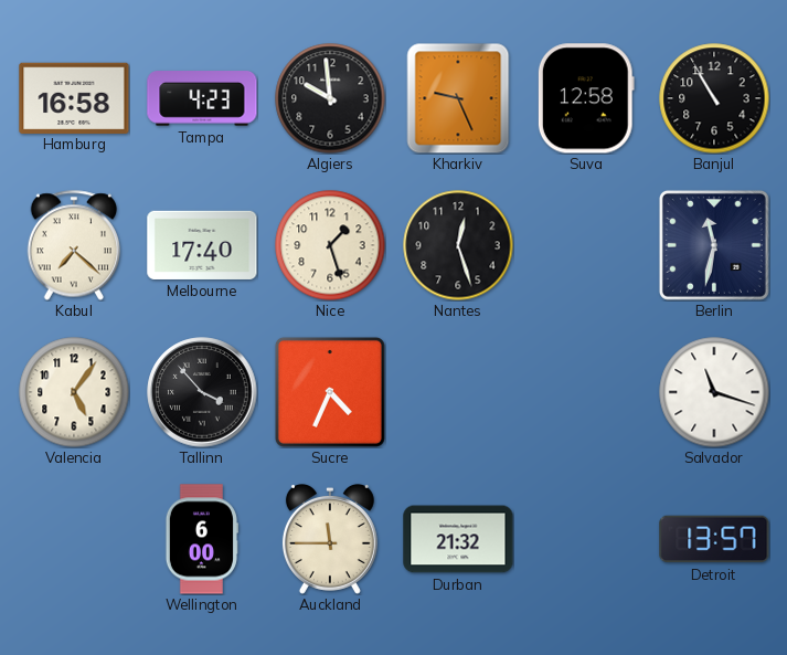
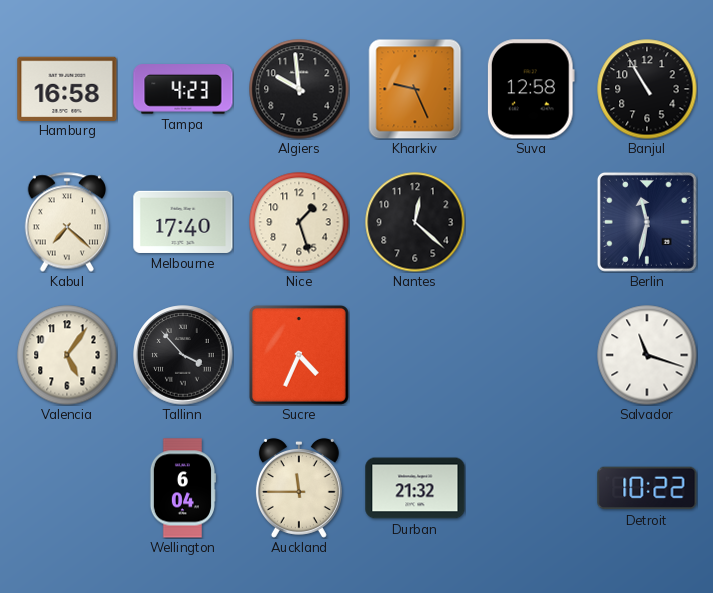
Nantes: 12:27 -> 12:22
Wellington: 6:00 -> 6:04
Detroit: 13:57 -> 10:22
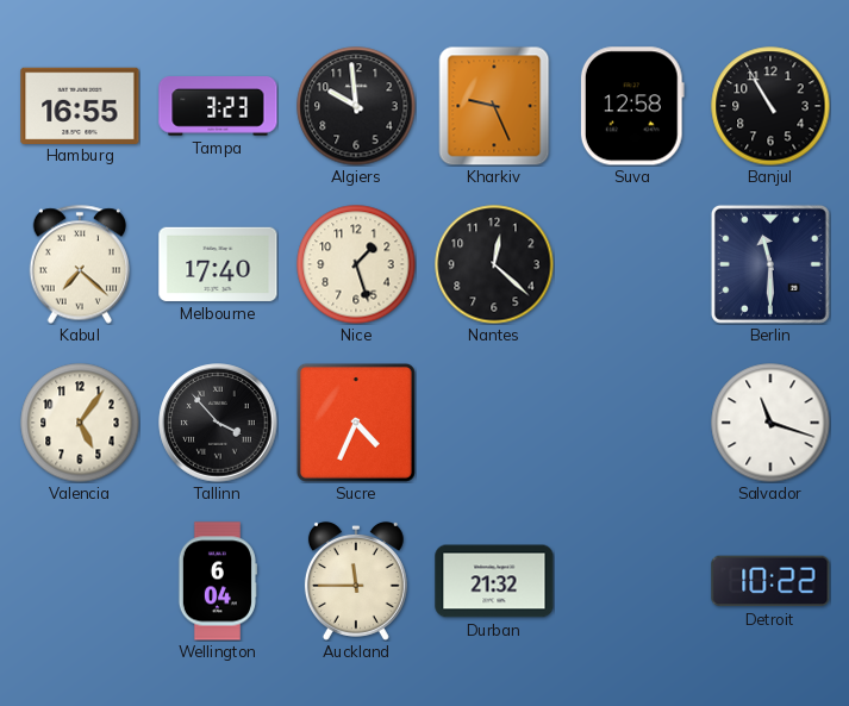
Hamburg: 16:58 -> 16:55
Tampa: 4:23 -> 3:23
Berlin: 11:32 -> 11:30
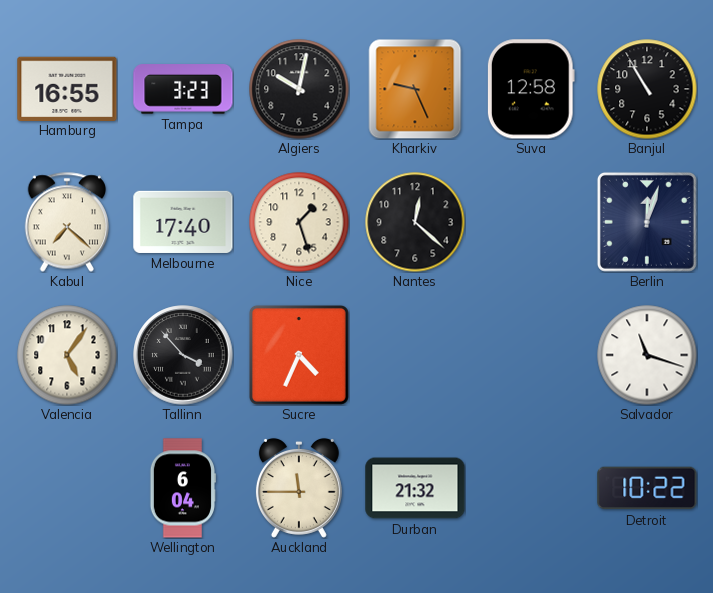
Algiers: 9:59 -> 10:02
Berlin: 11:30 -> 12:03
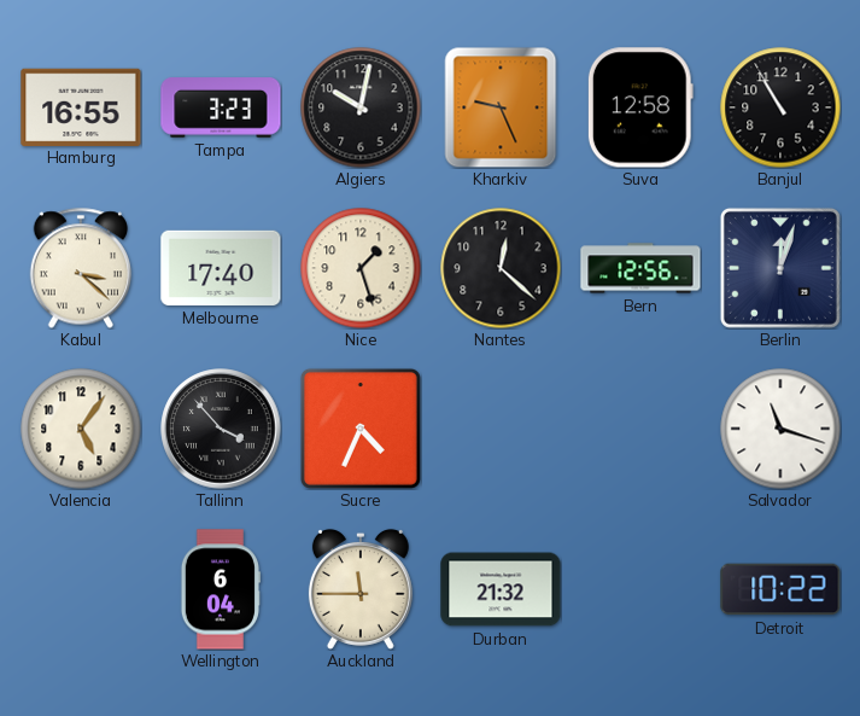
Kabul: 7:22 -> 3:22
Bern: none -> 12:56
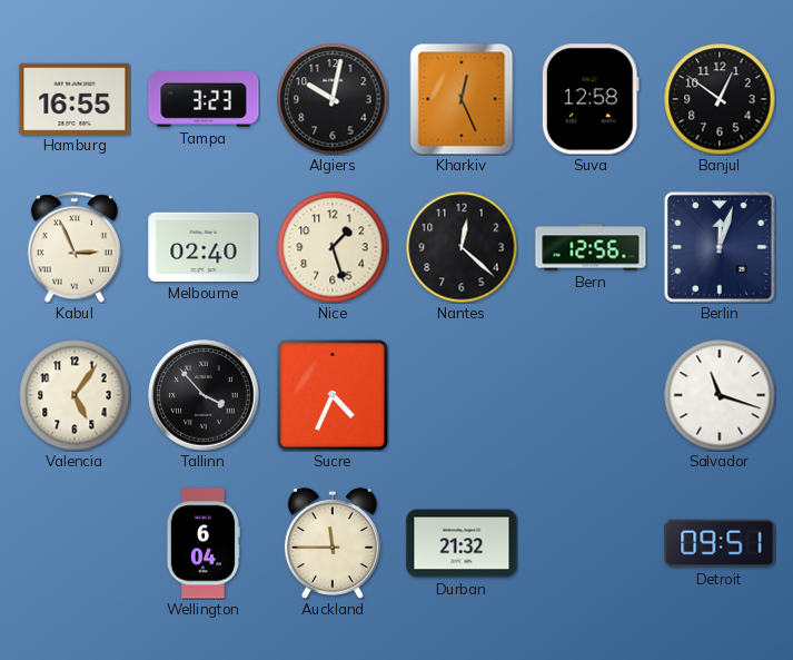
Kharkiv: 9:26 -> 12:26
Banjul: 10:55 -> 12:51
Kabul: 3:22 -> 2:56
Melbourne: 17:40 -> 02:40
Detroit: 10:22 -> 09:51
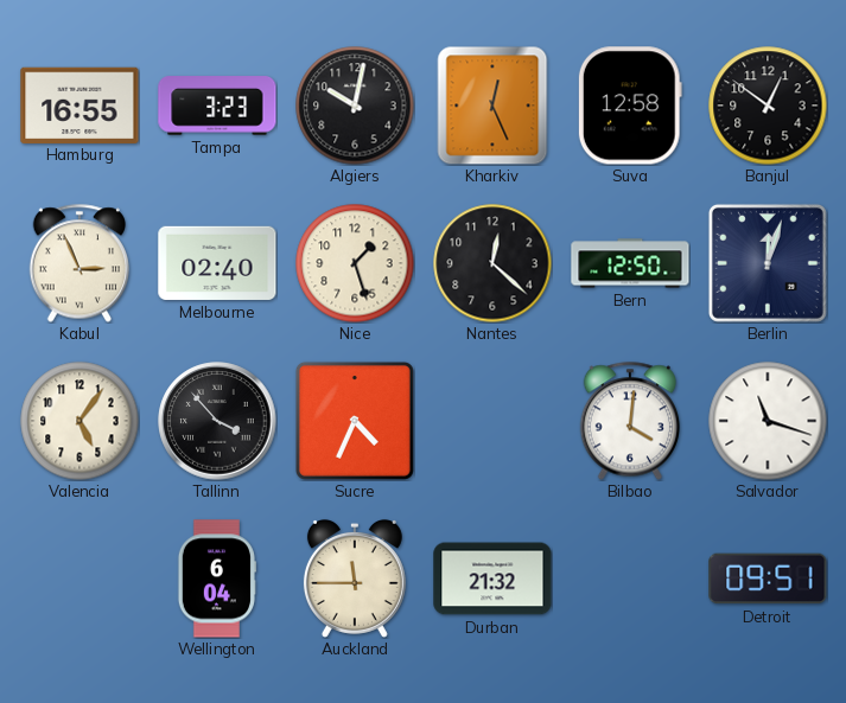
Bern: 12:56 -> 12:50
Bilbao: none -> 4:01
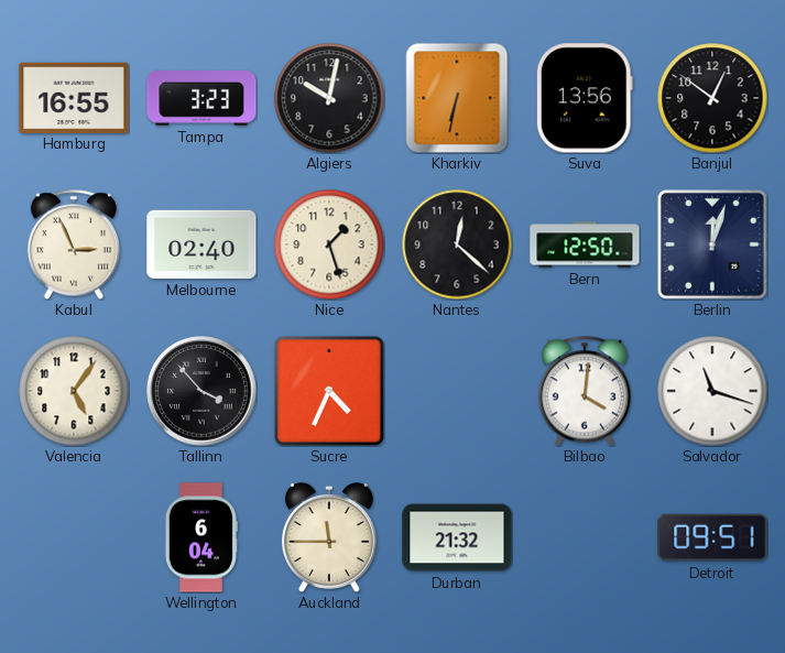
Kharkiv: 12:26 -> 6:32
Suva: 12:58 -> 13:56
